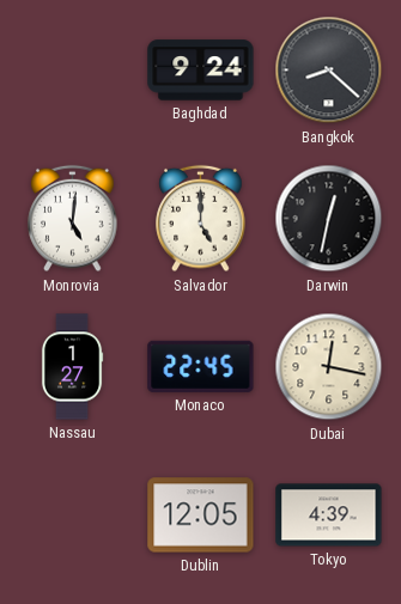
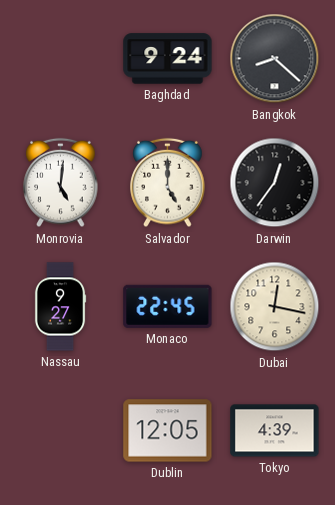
Darwin: 12:32 -> 12:36
Nassau: 1:27 -> 9:27
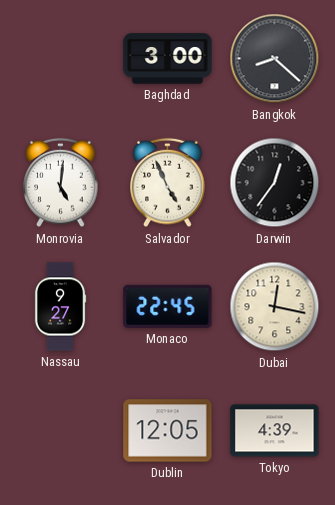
Baghdad: 9:24 -> 3:00
Salvador: 5:00 -> 4:56
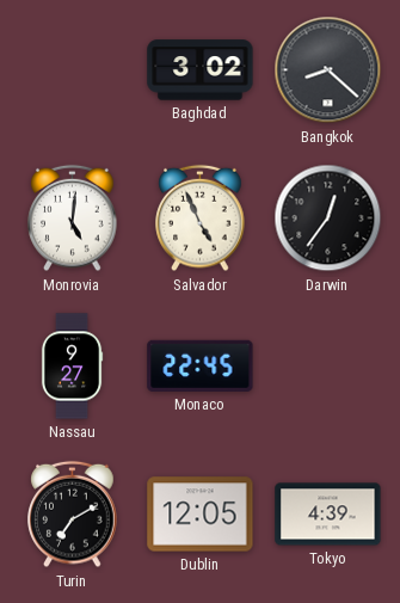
Baghdad: 3:00 -> 3:02
Dubai: 12:17 -> none
Turin: none -> 7:10
